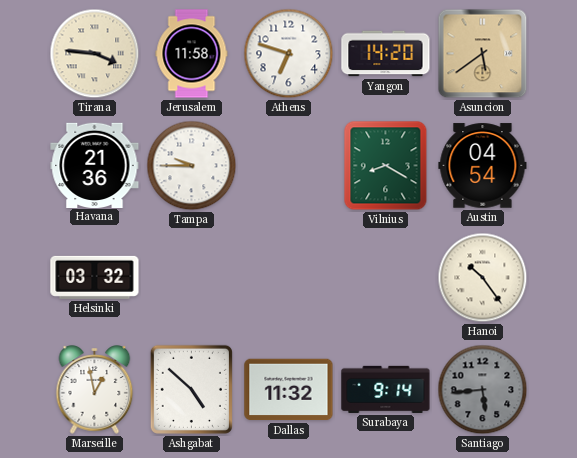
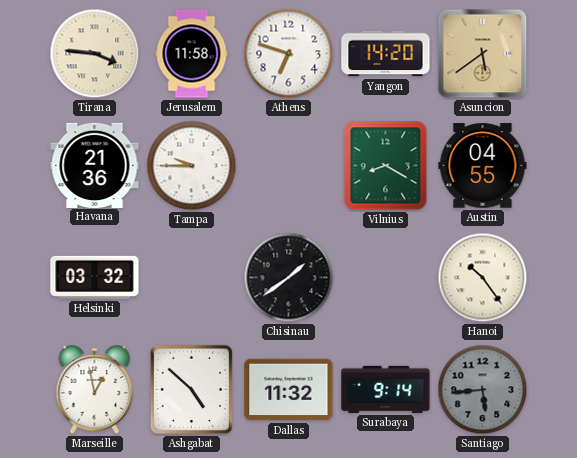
Austin: 04:54 -> 04:55
Chisinau: none -> 1:39
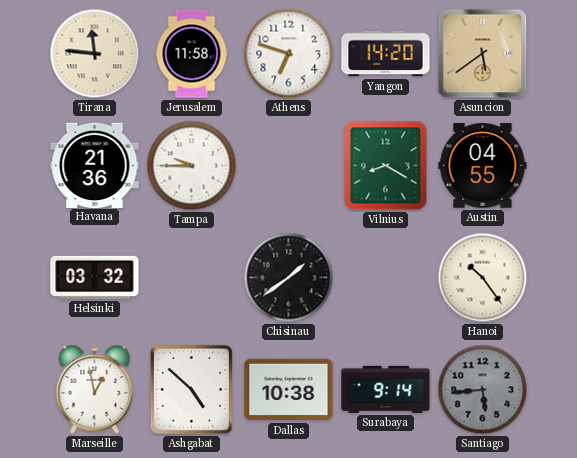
Tirana: 3:46 -> 11:46
Dallas: 11:32 -> 10:38
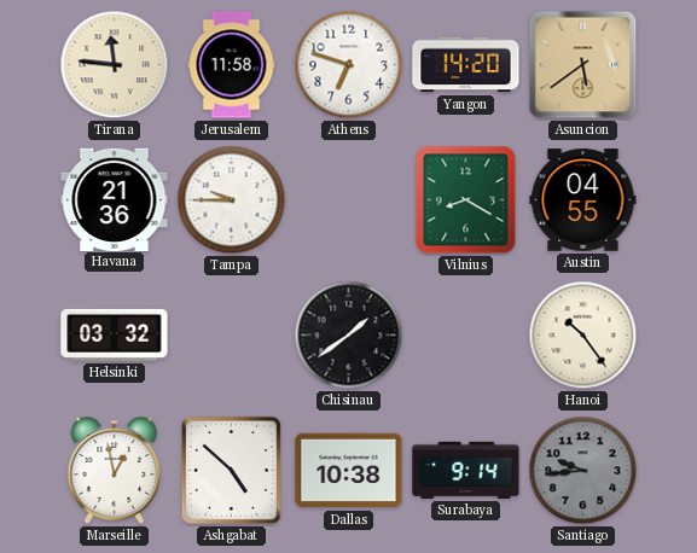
Santiago: 5:44 -> 9:44
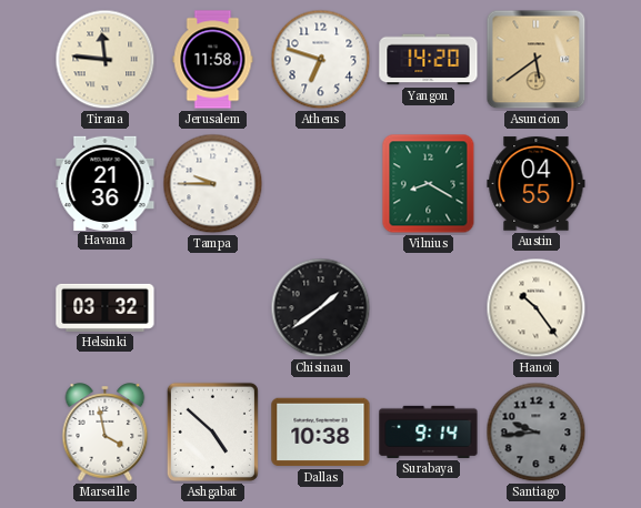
Marseille: 12:58 -> 3:58
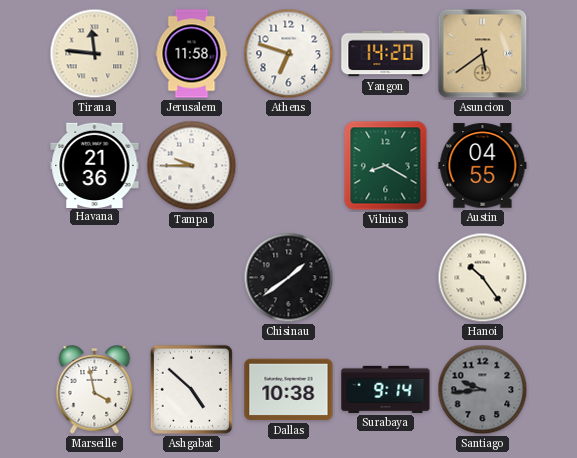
Helsinki: 03:32 -> none
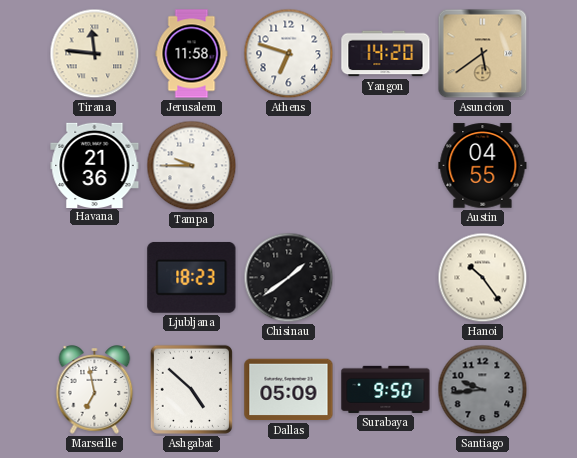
Vilnius: 8:20 -> none
Ljubljana: none -> 18:23
Marseille: 3:58 -> 6:58
Dallas: 10:38 -> 05:09
Surabaya: 9:14 -> 9:50
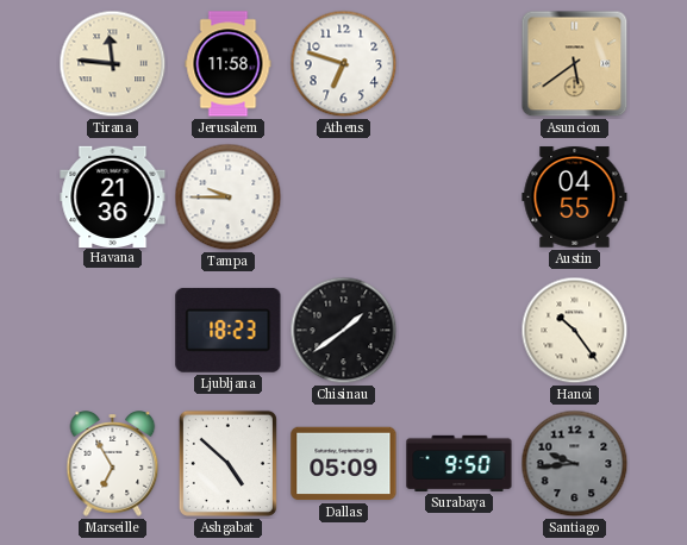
Yangon: 14:20 -> none
Marseille: 6:58 -> 6:55
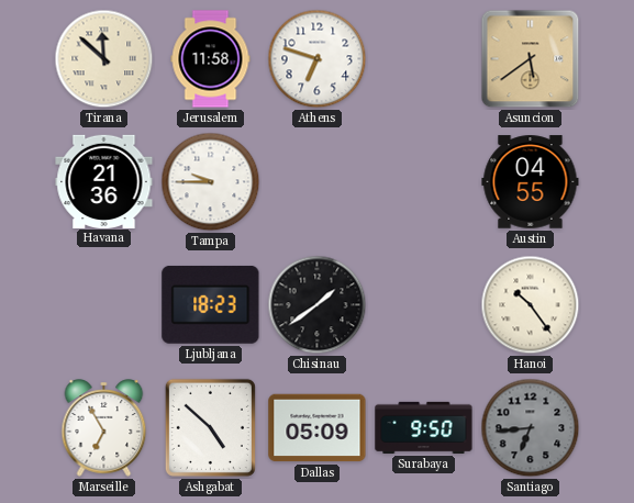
Tirana: 11:46 -> 11:52
Santiago: 9:44 -> 6:44
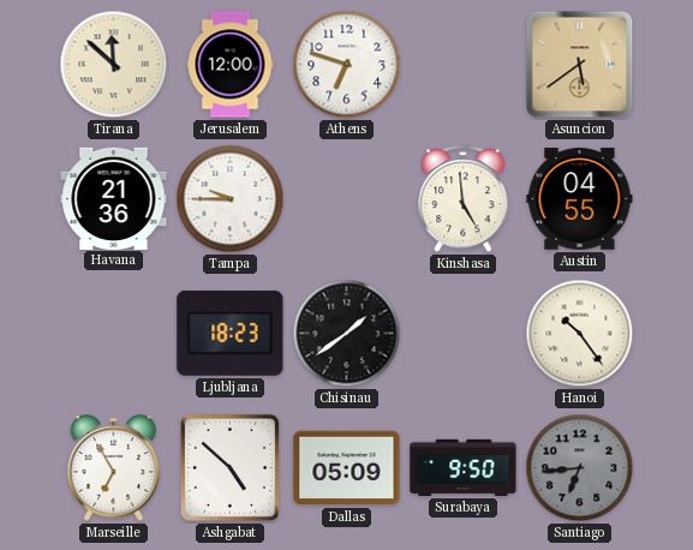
Jerusalem: 11:58 -> 12:00
Kinshasa: none -> 4:59
